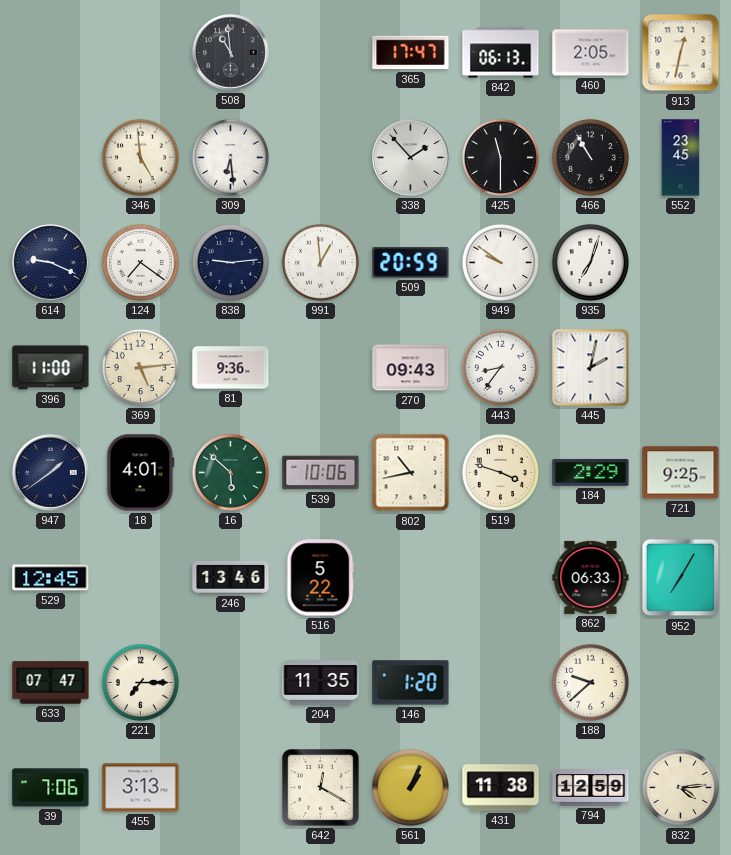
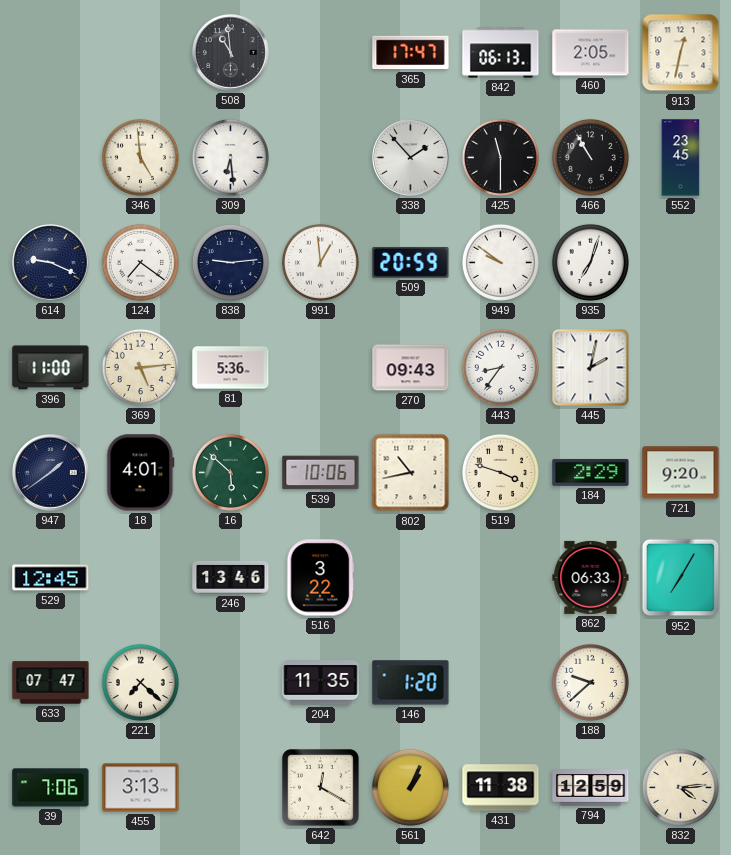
81: 9:36 -> 5:36
721: 9:25 -> 9:20
516: 5:22 -> 3:22
221: 7:15 -> 7:22
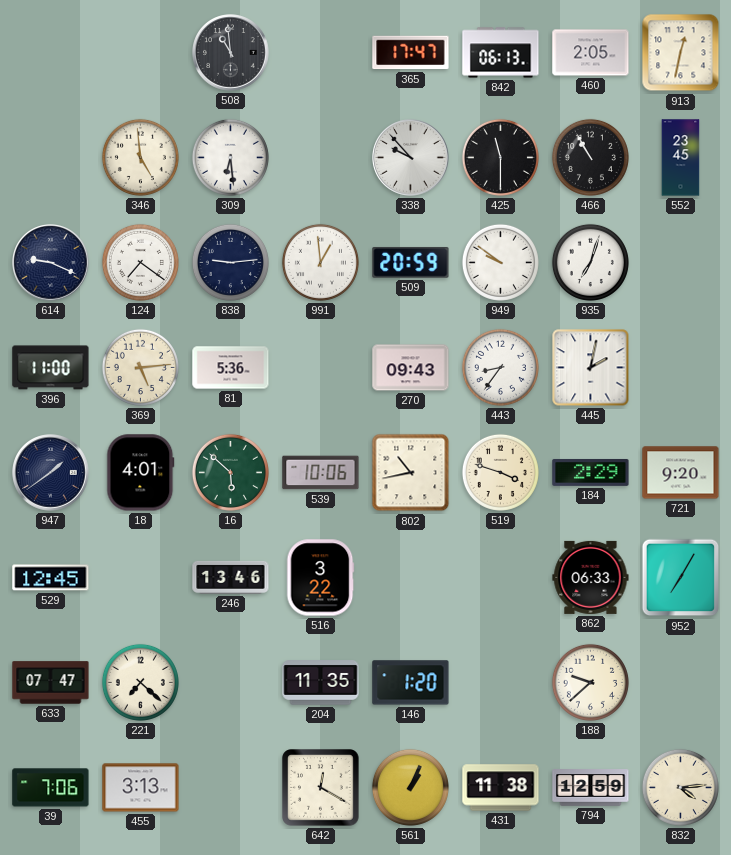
338: 1:53 -> 9:53
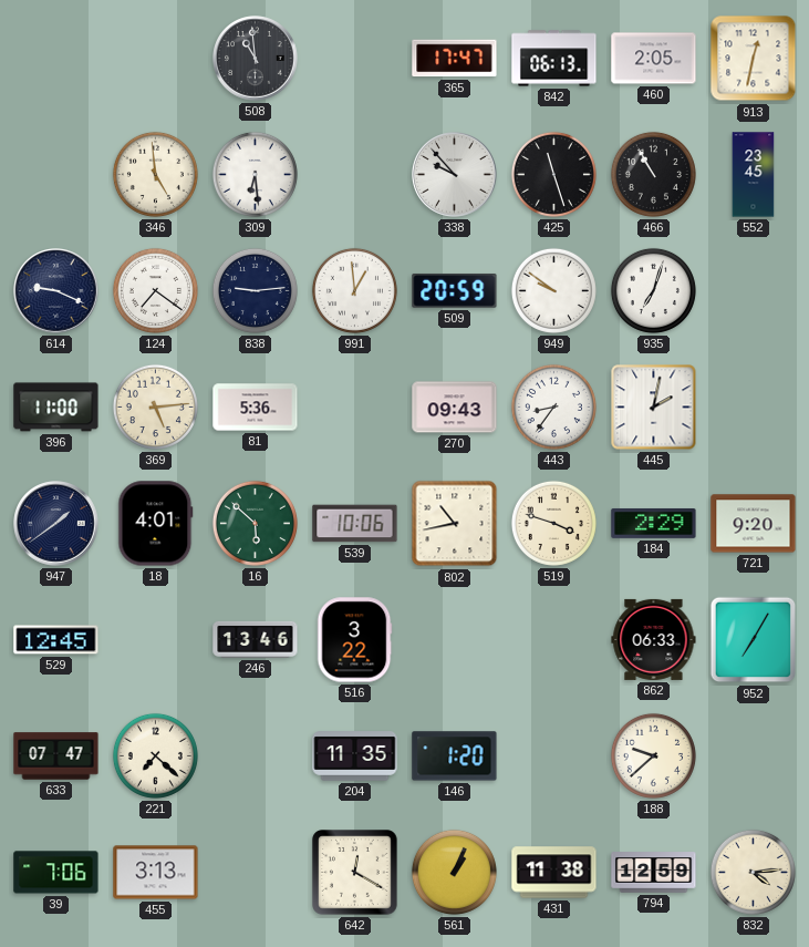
425: 11:30 -> 11:27
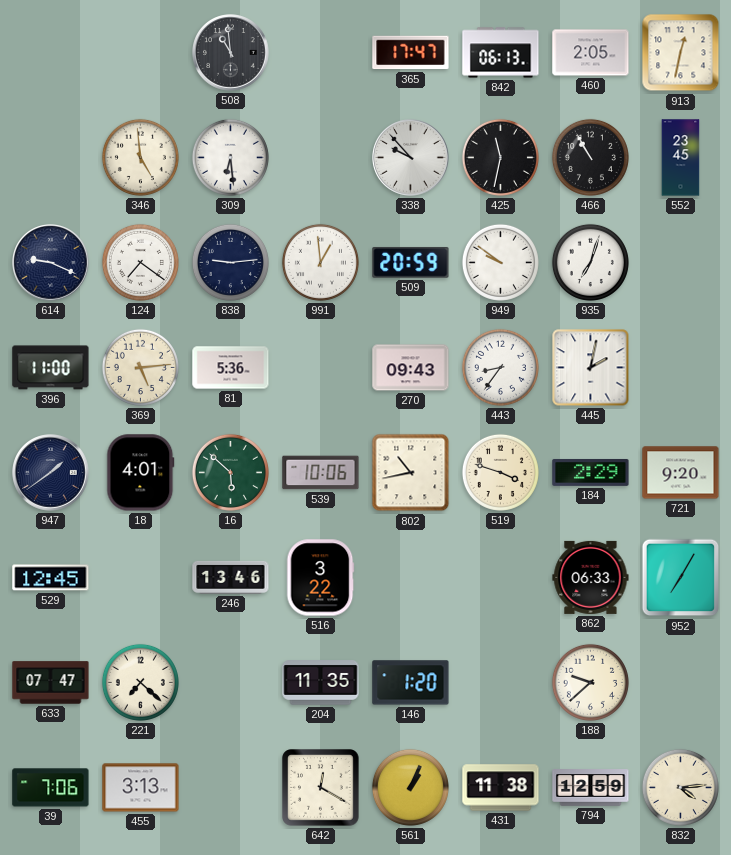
425: 11:27 -> 11:32
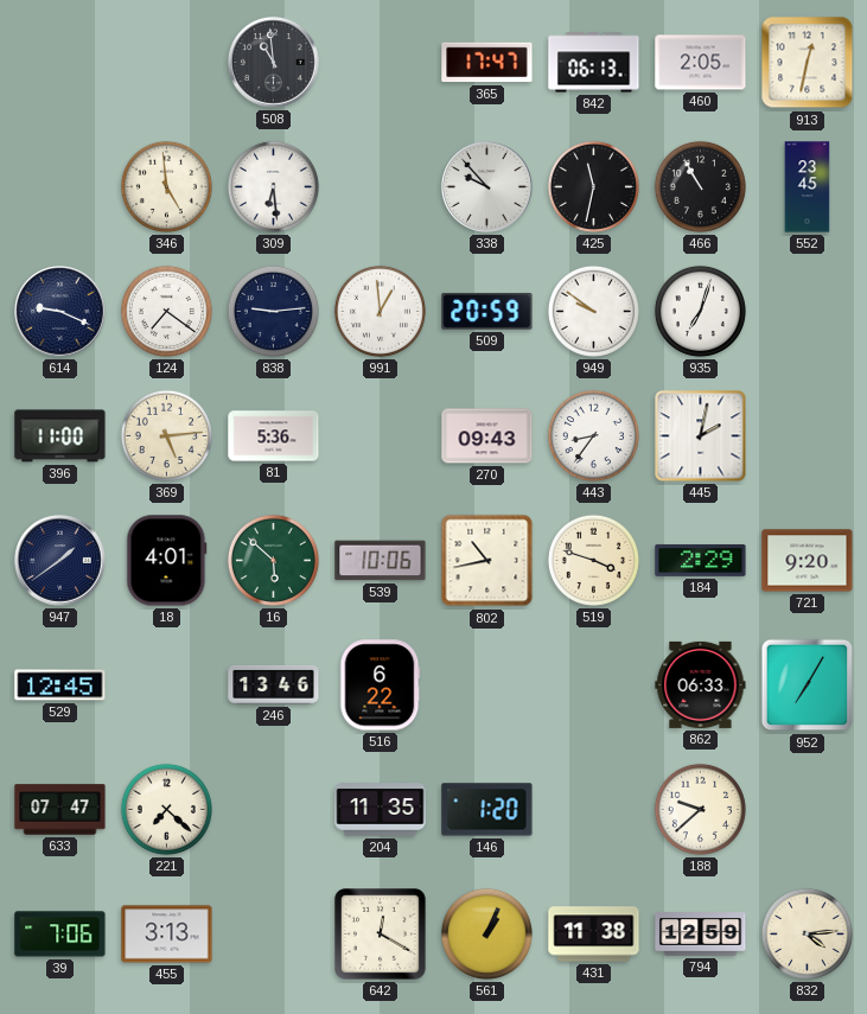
516: 3:22 -> 6:22
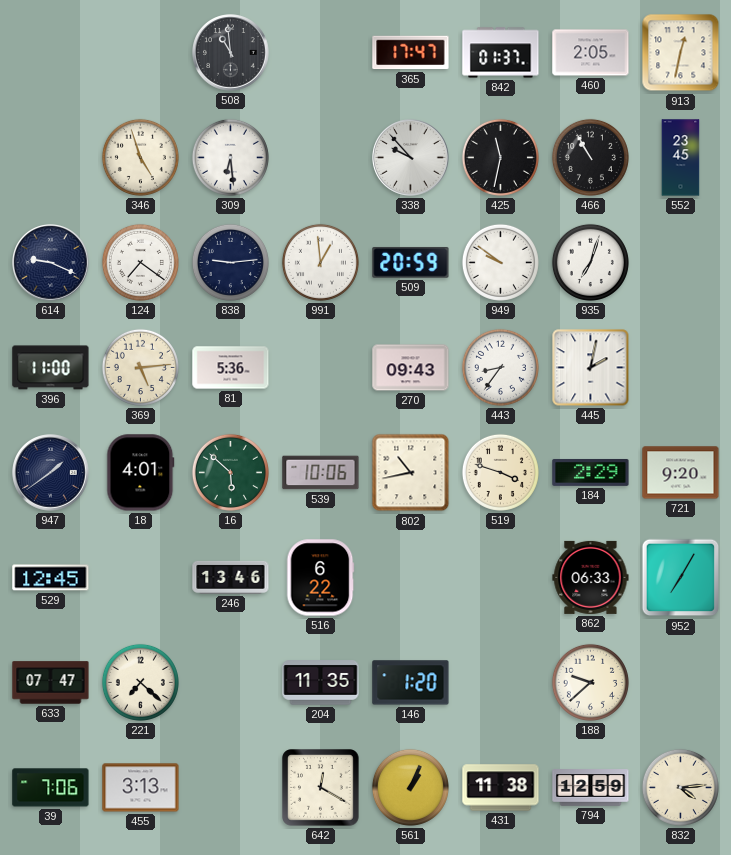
842: 06:13 -> 01:37
346: 4:59 -> 4:57
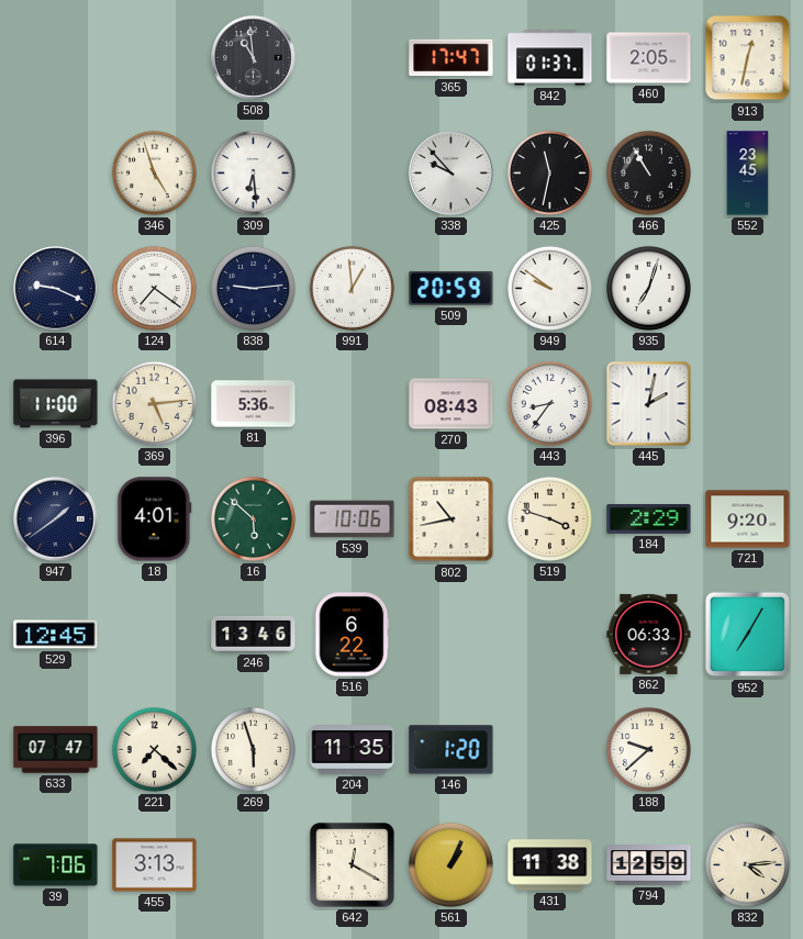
270: 09:43 -> 08:43
269: none -> 5:57
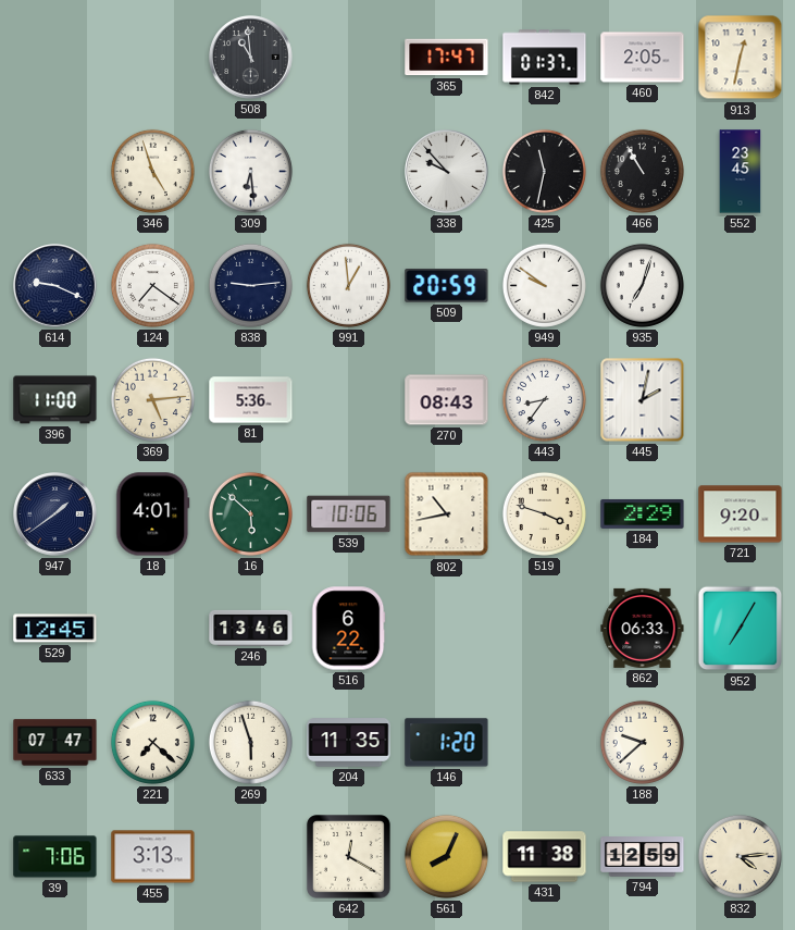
561: 1:04 -> 8:04
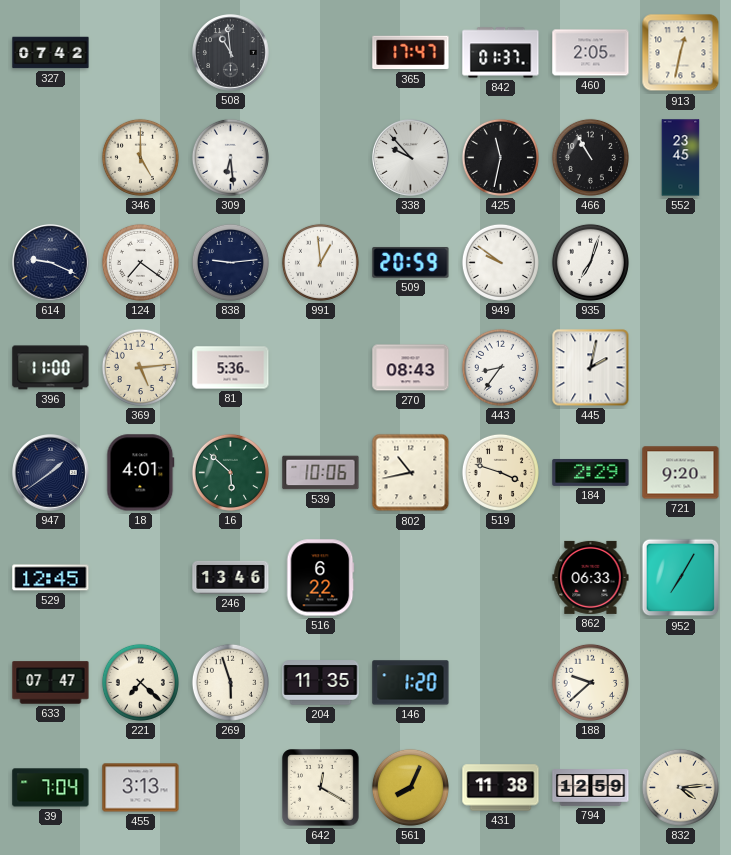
327: none -> 07:42
346: 4:57 -> 5:00
39: 7:06 -> 7:04
